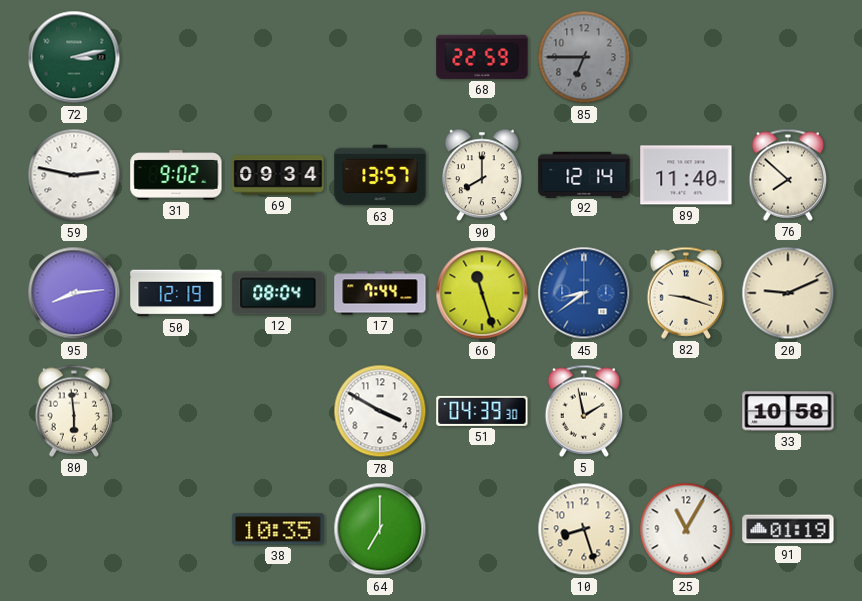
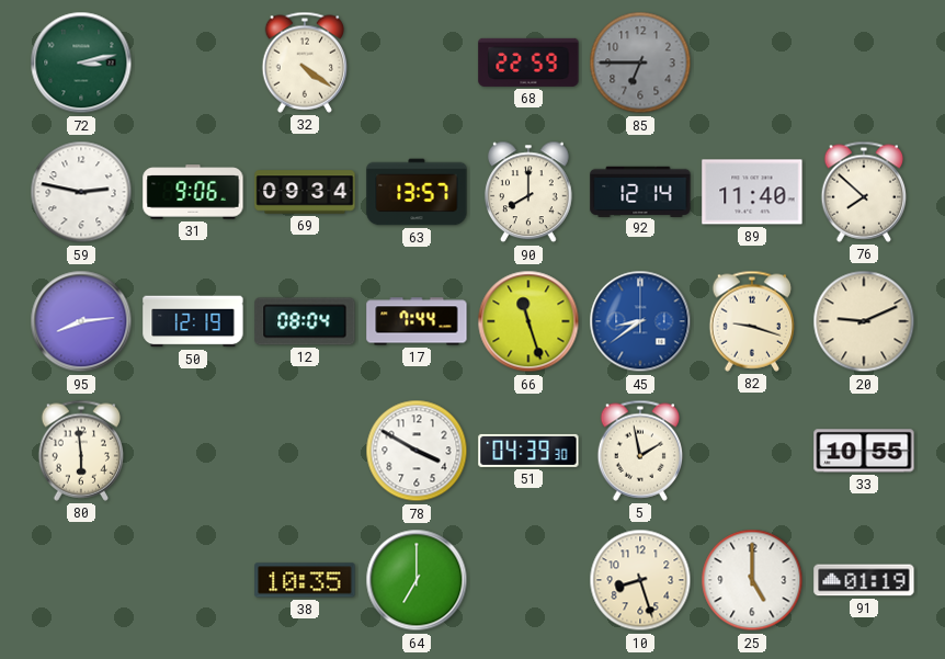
32: none -> 4:21
31: 9:02 -> 9:06
33: 10:58 -> 10:55
25: 11:05 -> 5:00
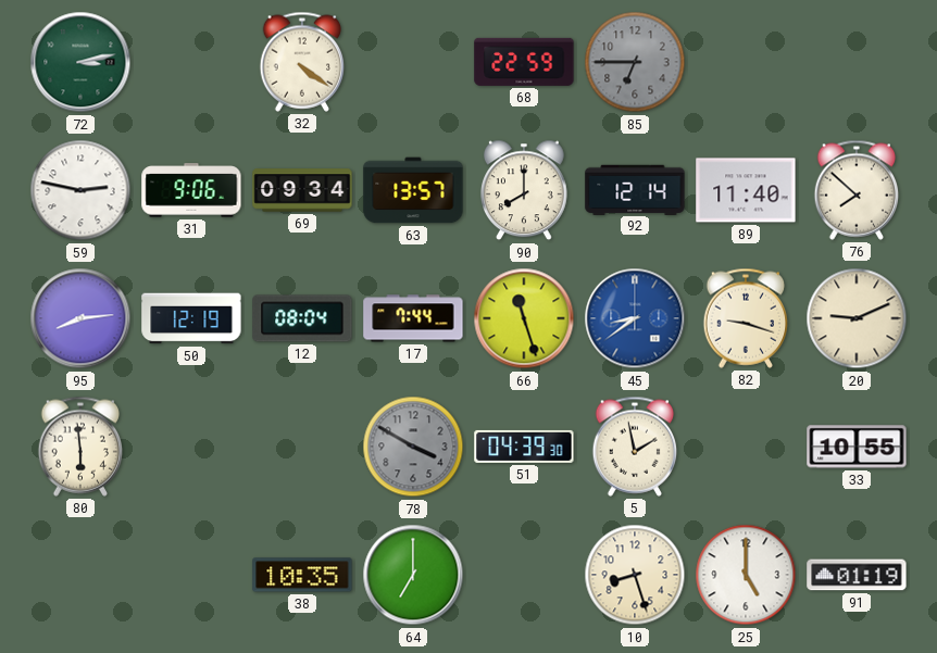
78 dial: white -> grey
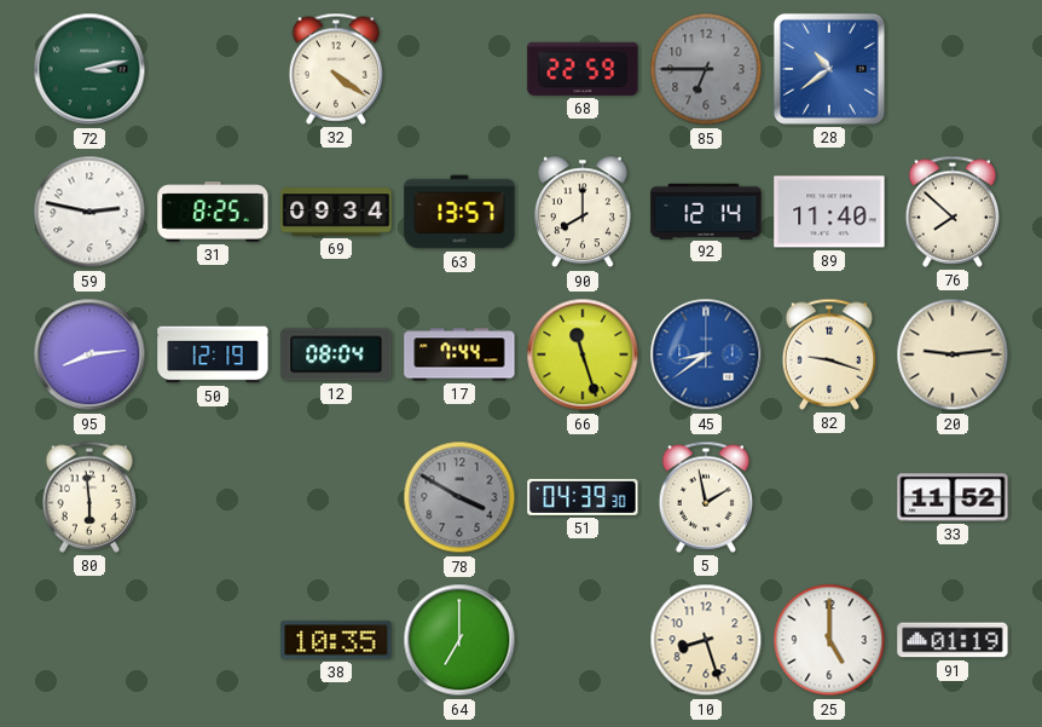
28: none -> 10:39
31: 9:06 -> 8:25
20: 9:11 -> 9:14
33: 10:55 -> 11:52
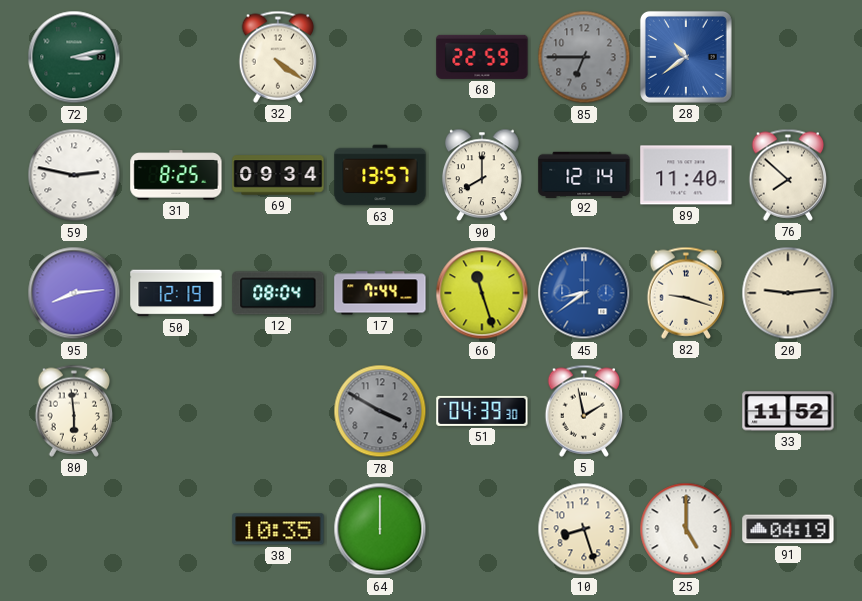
64: 7:00 -> 12:00
91: 01:19 -> 04:19
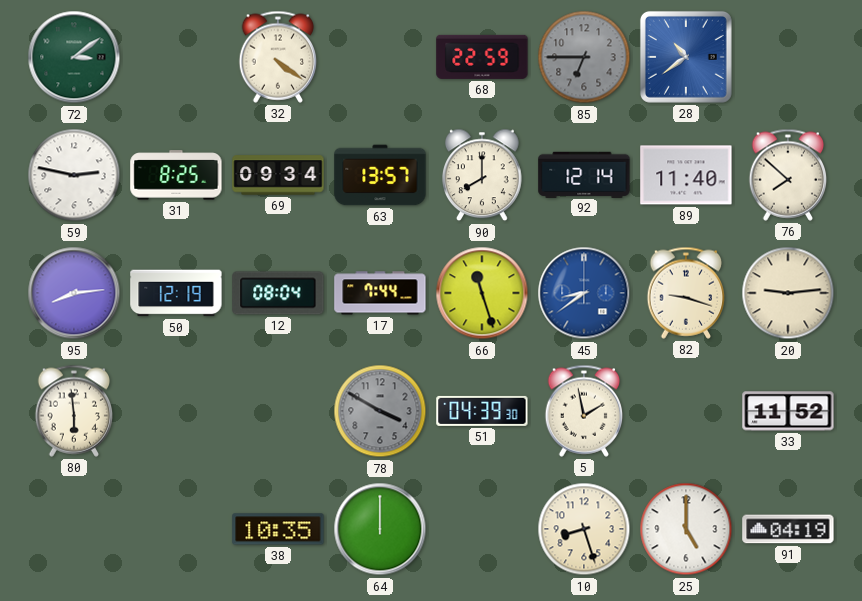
72: 3:13 -> 3:09
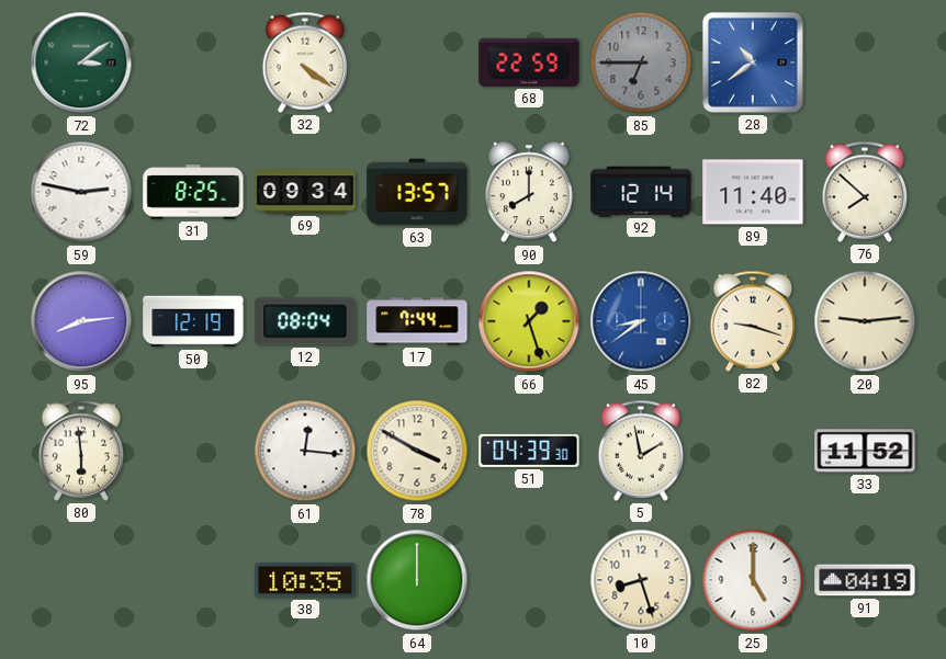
66: 11:27 -> 1:27
61: none -> 12:16
78 dial: grey -> cream
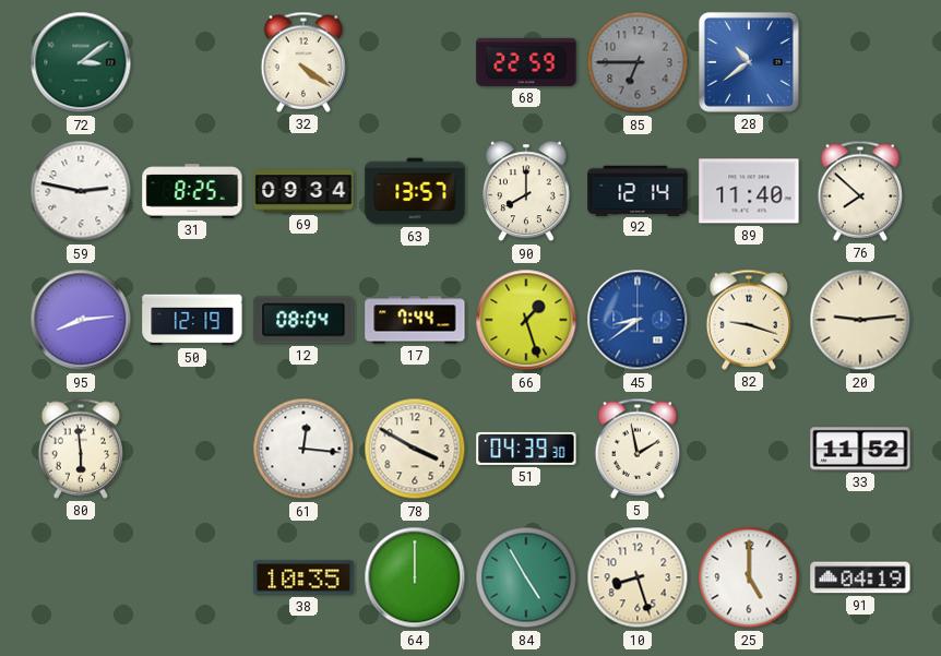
84: none -> 4:55
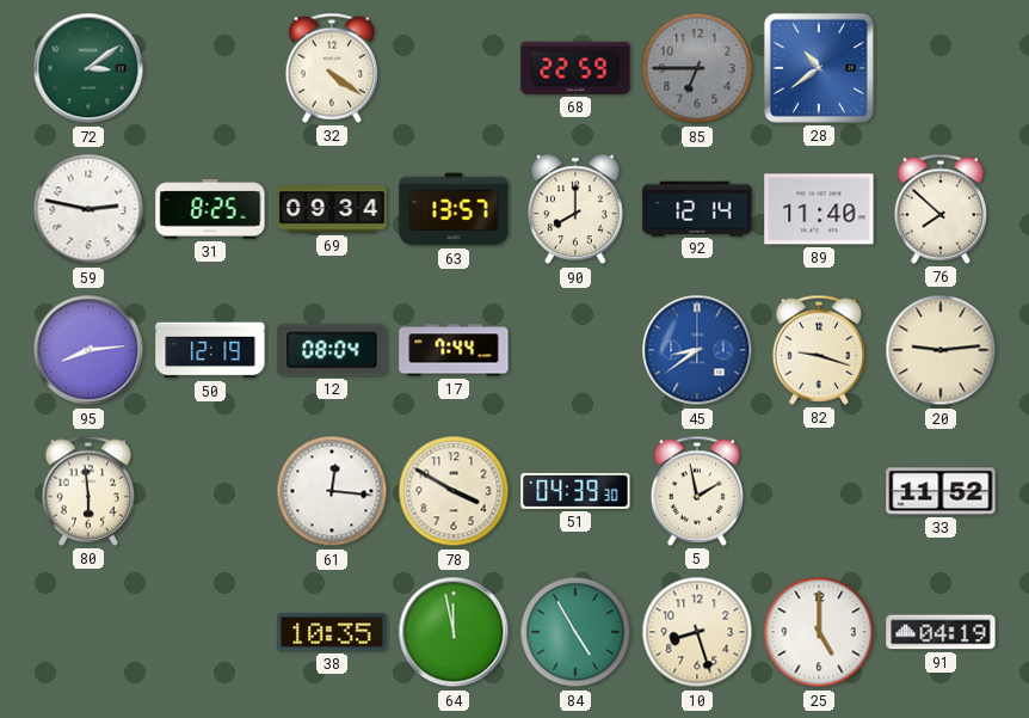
66: 1:27 -> none
64: 12:00 -> 11:58
